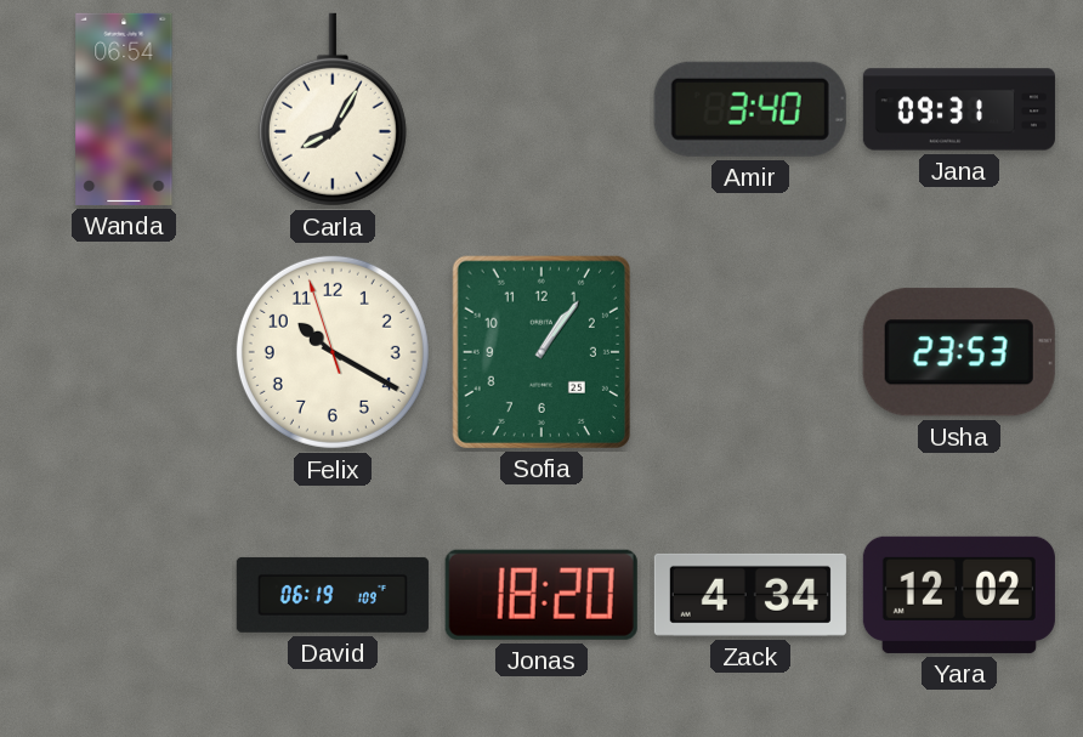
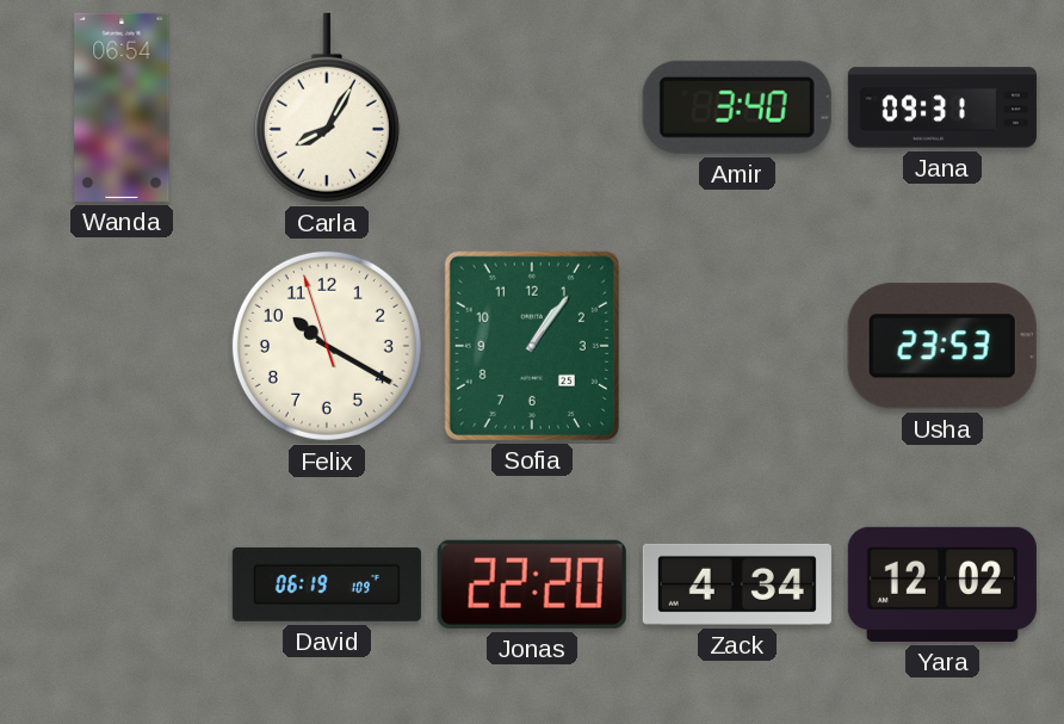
Jonas: 18:20 -> 22:20
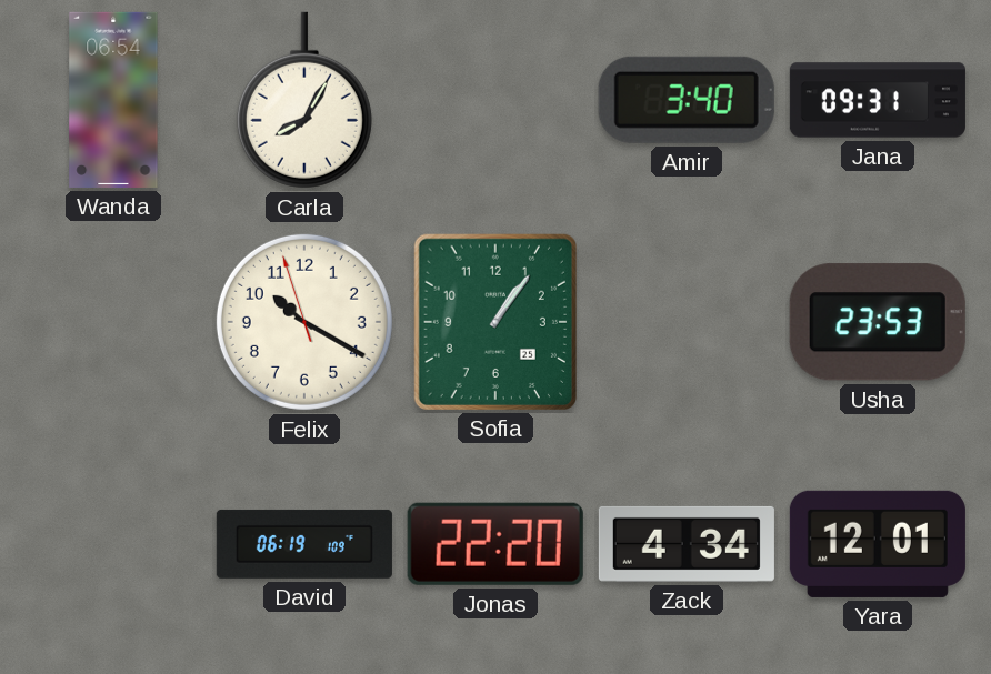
Yara: 12:02 -> 12:01
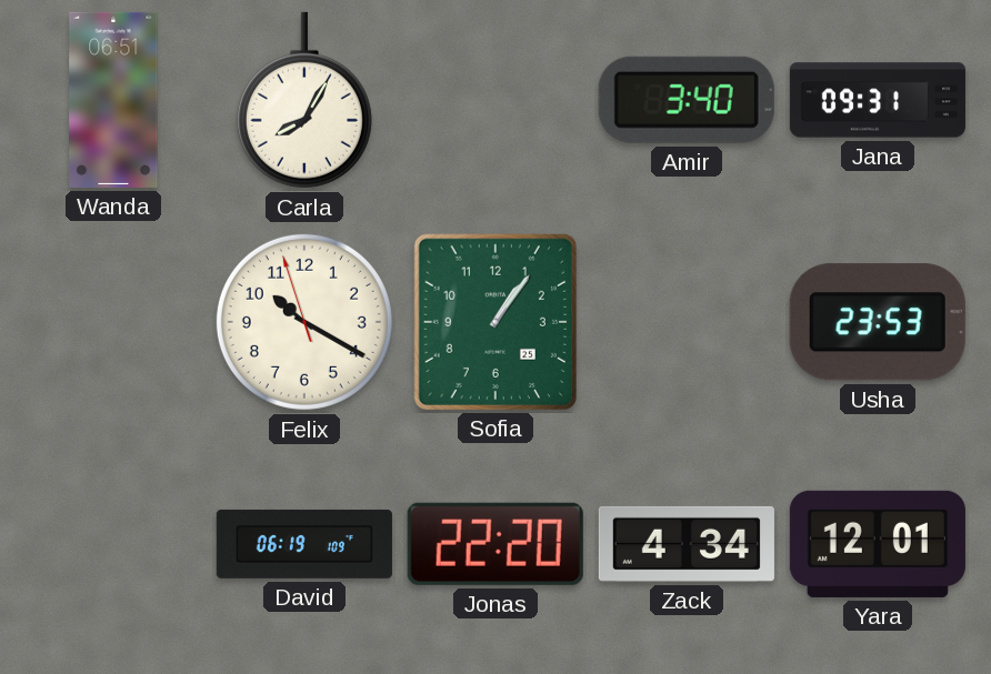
Wanda: 06:54 -> 06:51
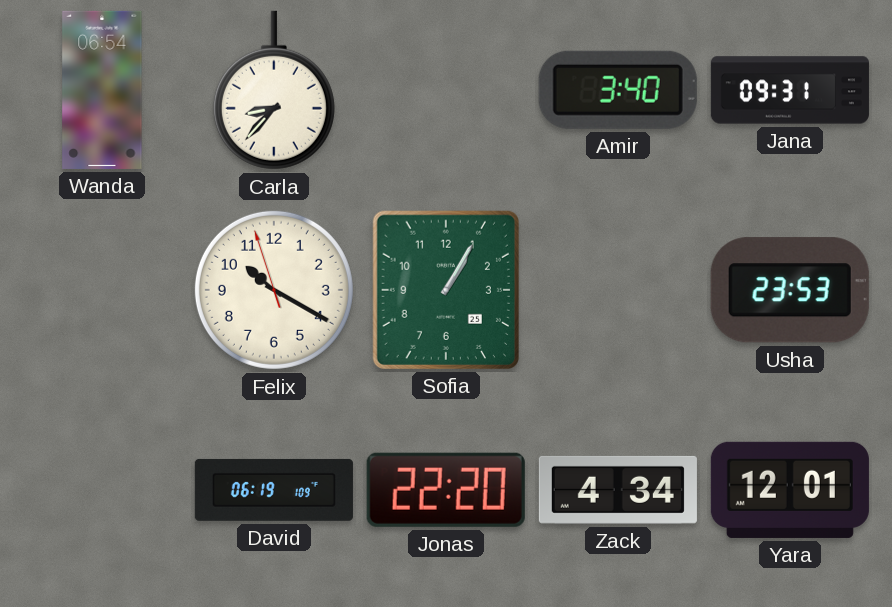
Wanda: 06:51 -> 06:54
Carla: 8:05 -> 8:37
Sofia: 1:06 -> 1:05
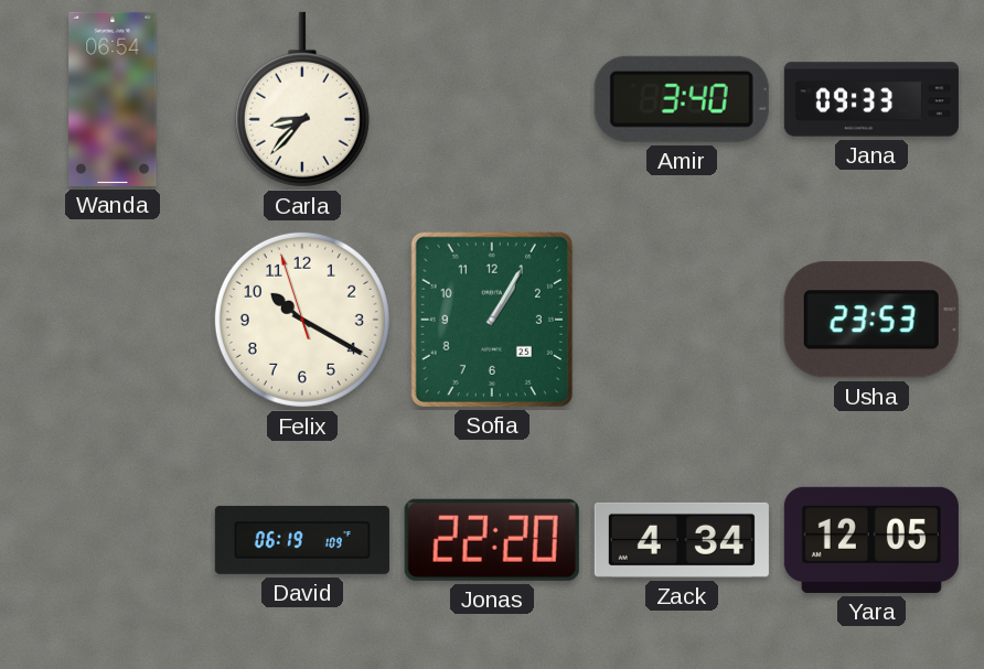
Jana: 09:31 -> 09:33
Yara: 12:01 -> 12:05
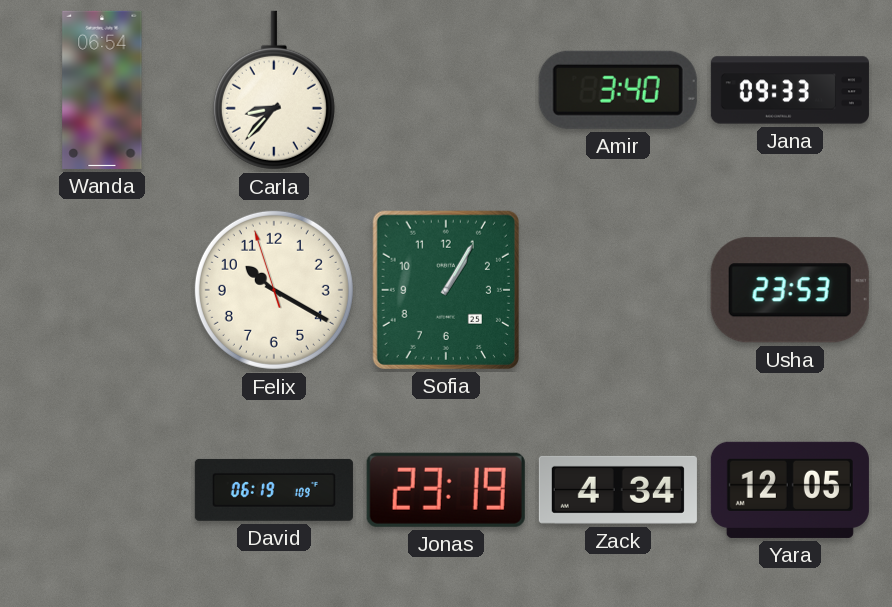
Jonas: 22:20 -> 23:19
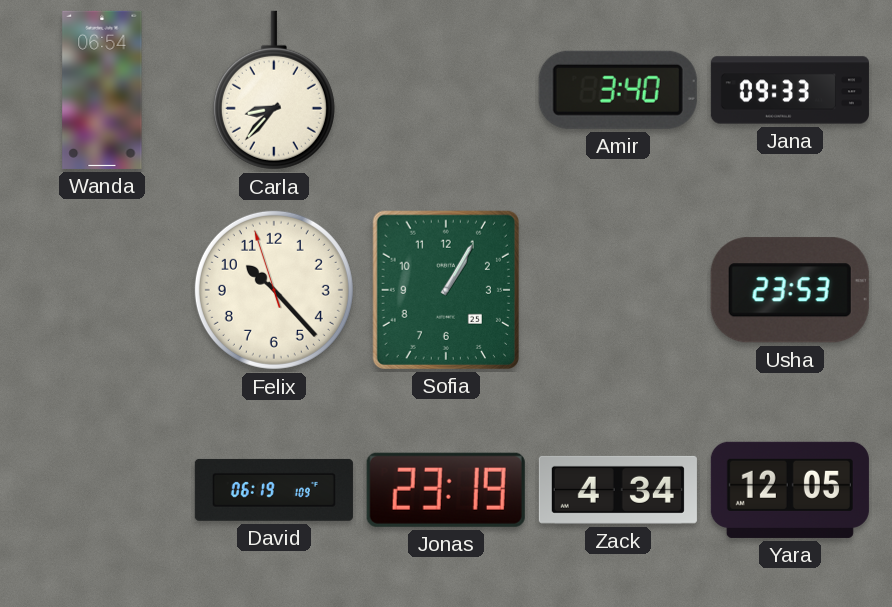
Felix: 10:19 -> 10:22
